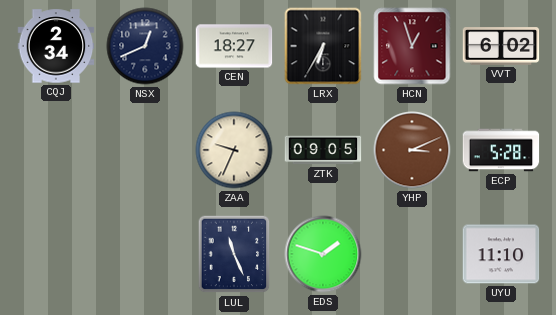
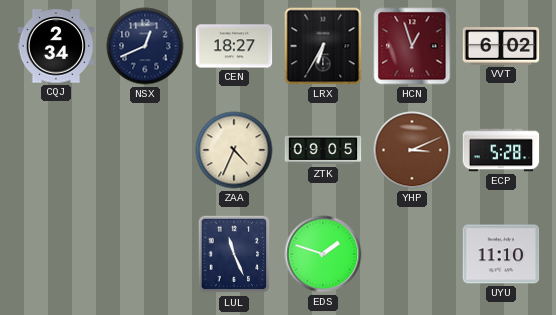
ZAA: 9:34 -> 4:34
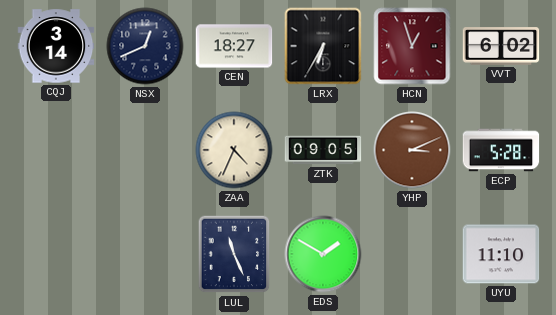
CQJ: 2:34 -> 3:14
EDS: 1:48 -> 1:50
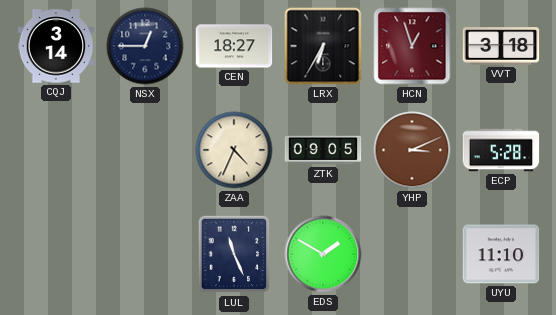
NSX: 12:41 -> 12:45
VVT: 6:02 -> 3:18
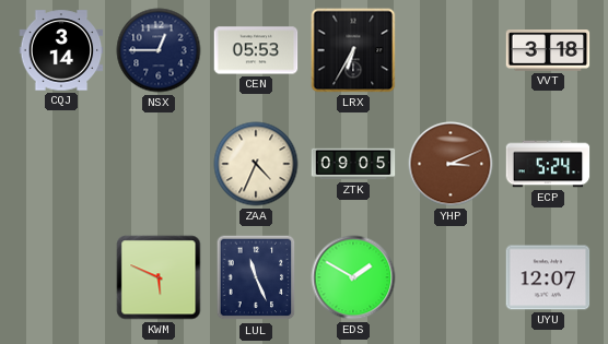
CEN: 18:27 -> 05:53
HCN: 12:57 -> none
ECP: 5:28 -> 5:24
KWM: none -> 5:49
UYU: 11:10 -> 12:07
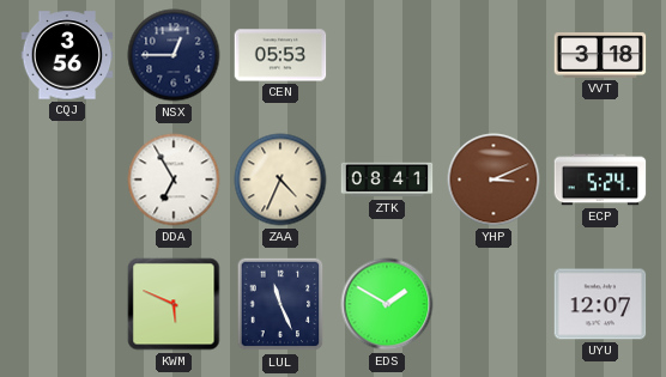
CQJ: 3:14 -> 3:56
LRX: 6:35 -> none
DDA: none -> 6:55
ZTK: 09:05 -> 08:41
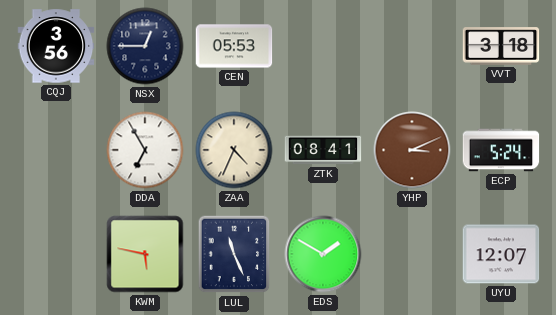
KWM: 5:49 -> 5:47
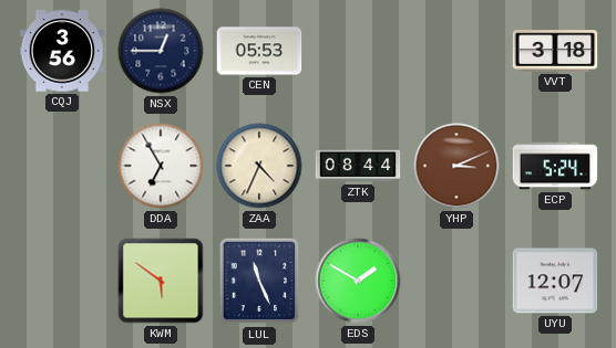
ZTK: 08:41 -> 08:44
KWM: 5:47 -> 5:51
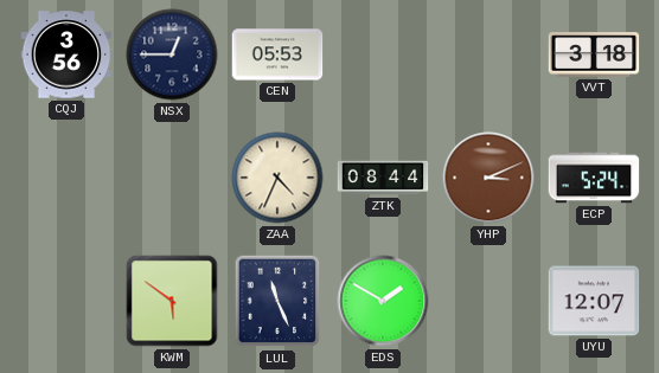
DDA: 6:55 -> none
